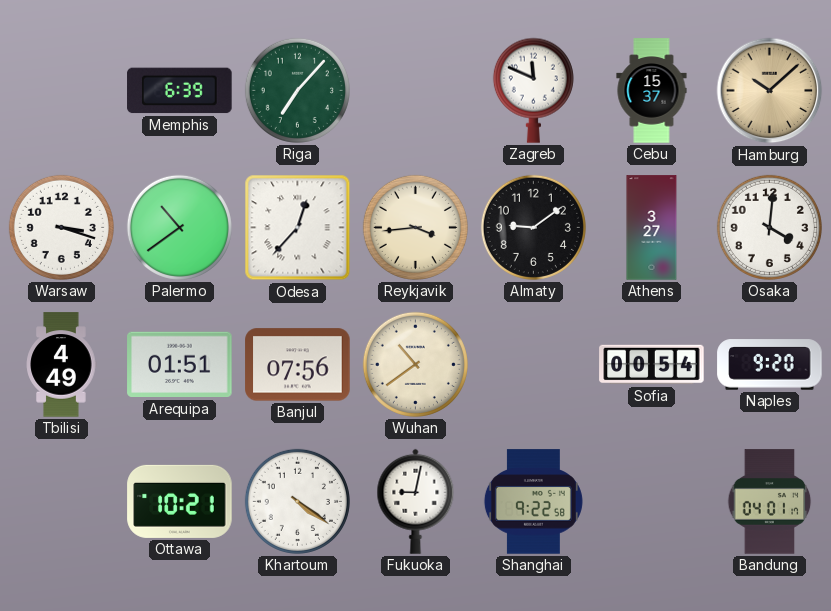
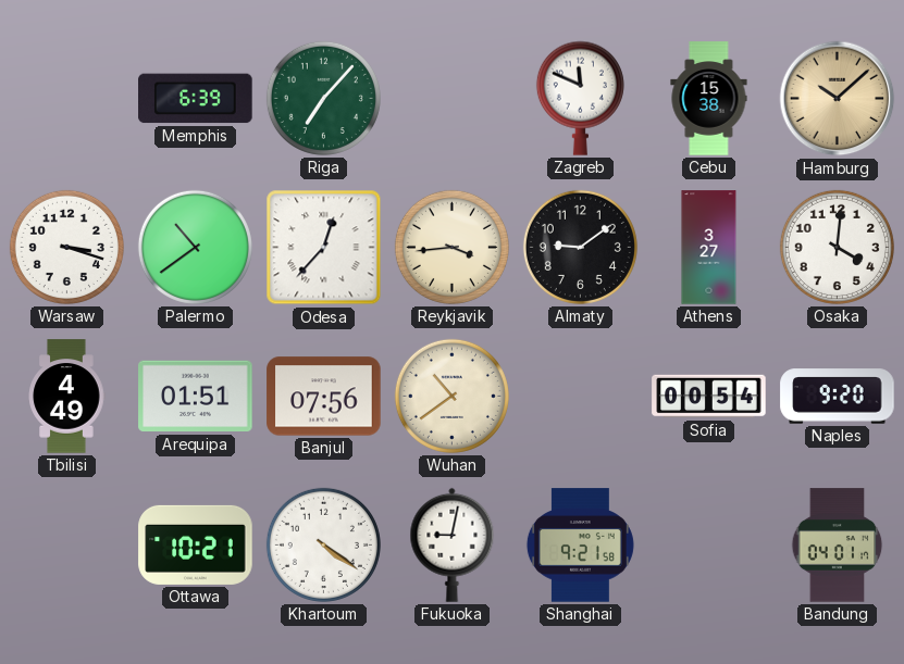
Cebu: 15:37 -> 15:38
Shanghai: 9:22 -> 9:21
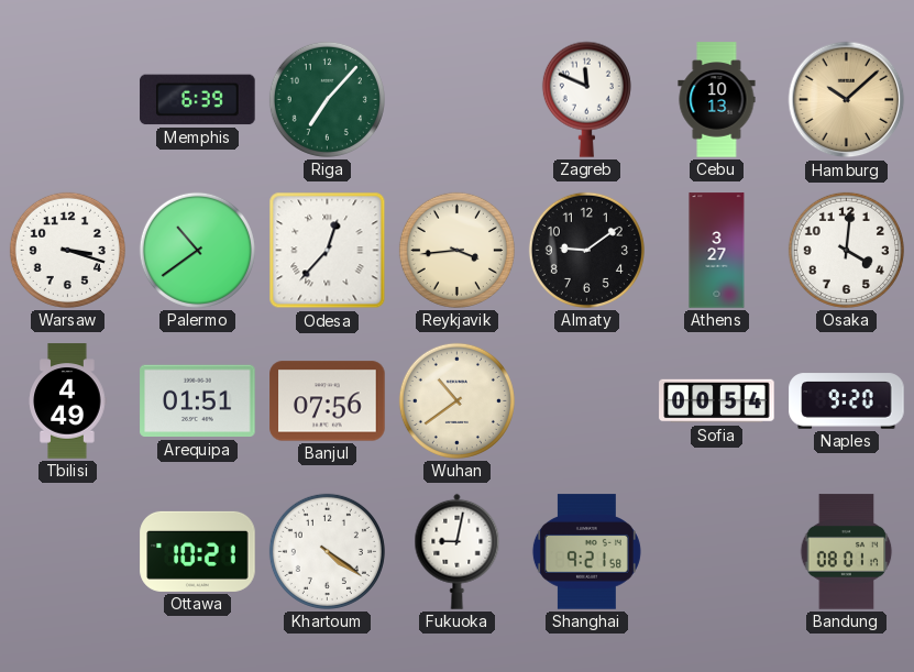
Cebu: 15:38 -> 10:13
Bandung: 04:01 -> 08:01
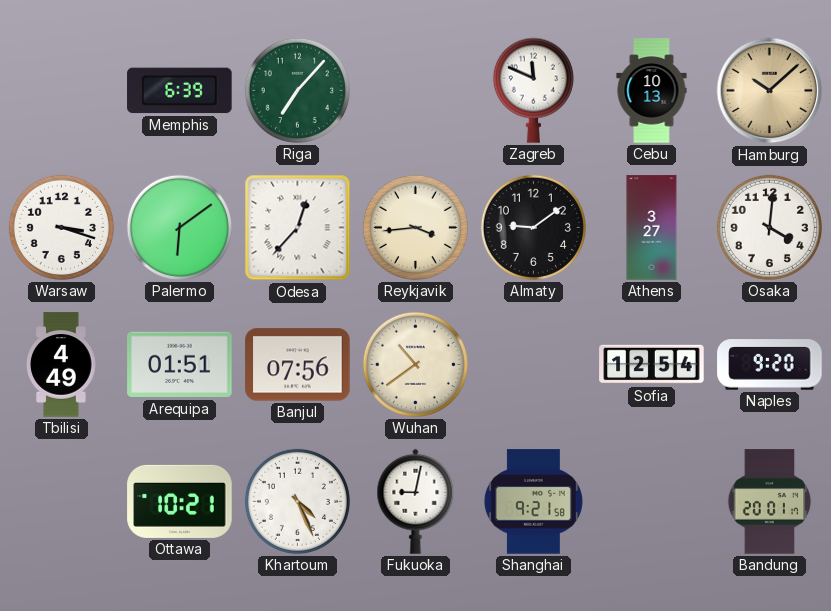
Palermo: 10:39 -> 6:09
Sofia: 00:54 -> 12:54
Khartoum: 4:21 -> 4:26
Bandung: 08:01 -> 20:01
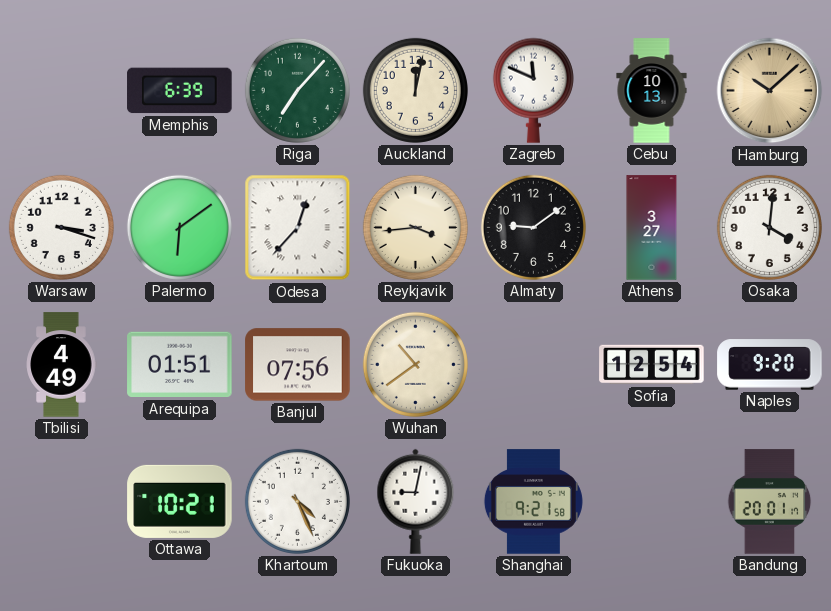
Auckland: none -> 12:02
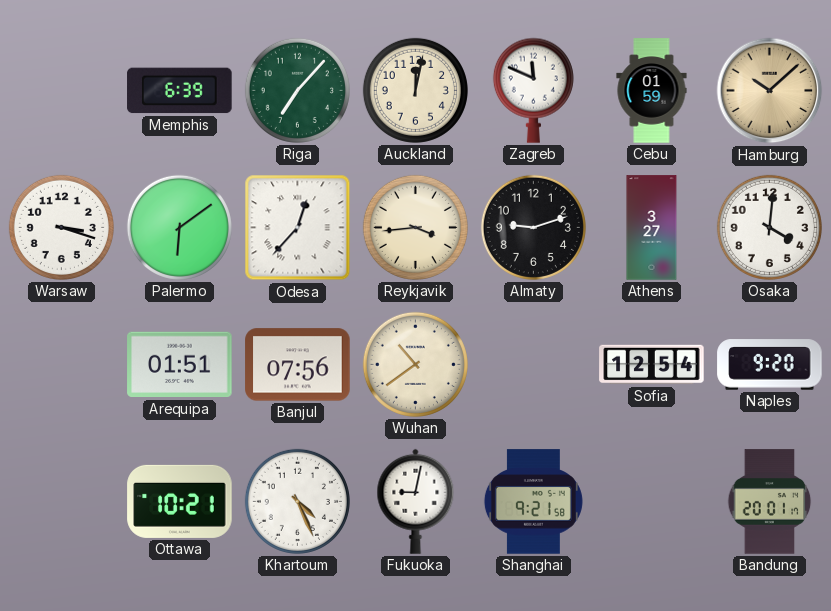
Cebu: 10:13 -> 01:59
Almaty: 9:09 -> 9:12
Tbilisi: 4:49 -> none
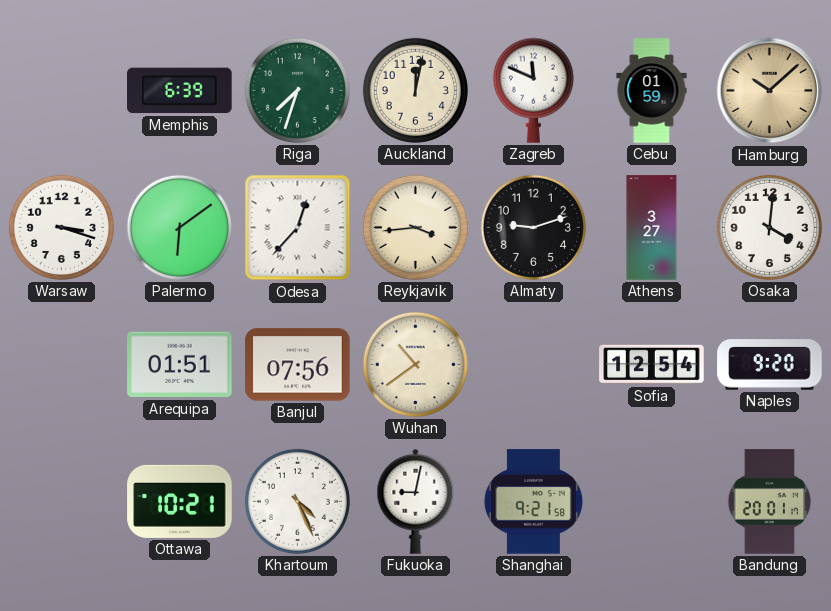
Riga: 7:07 -> 7:33
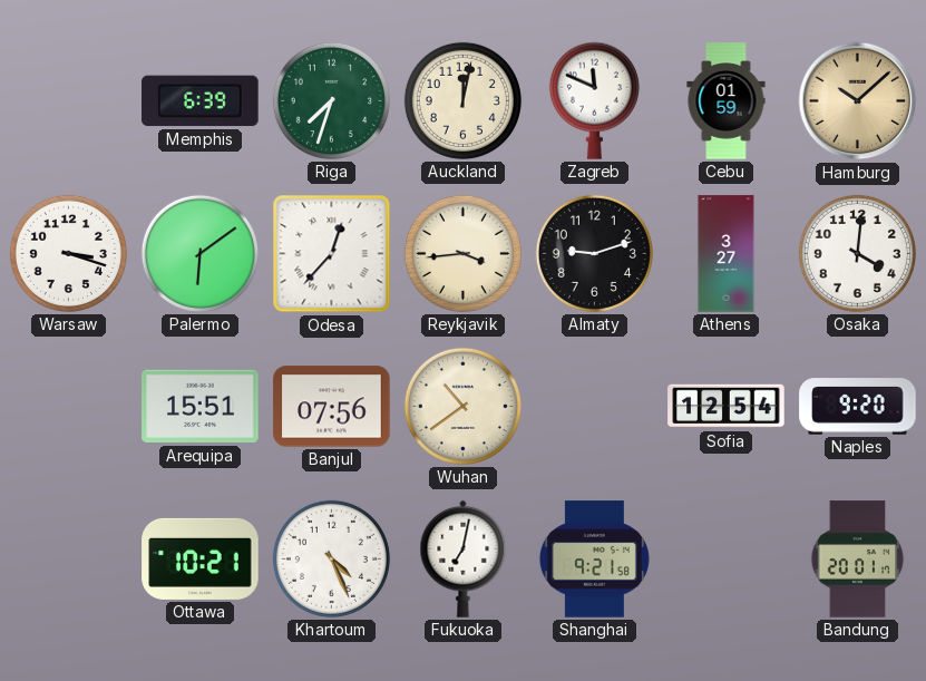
Arequipa: 01:51 -> 15:51
Fukuoka: 9:02 -> 7:02
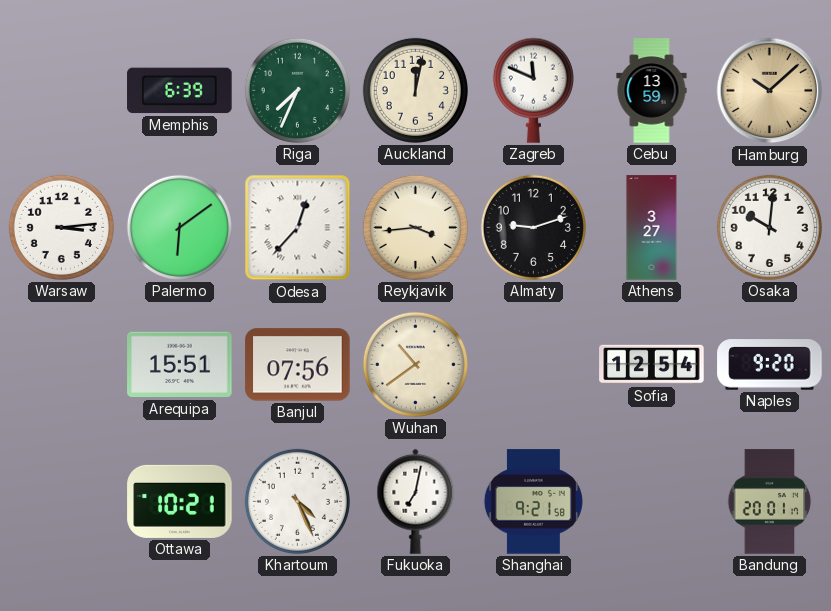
Riga: 7:33 -> 7:34
Cebu: 01:59 -> 13:59
Warsaw: 3:18 -> 3:14
Osaka: 4:01 -> 10:01
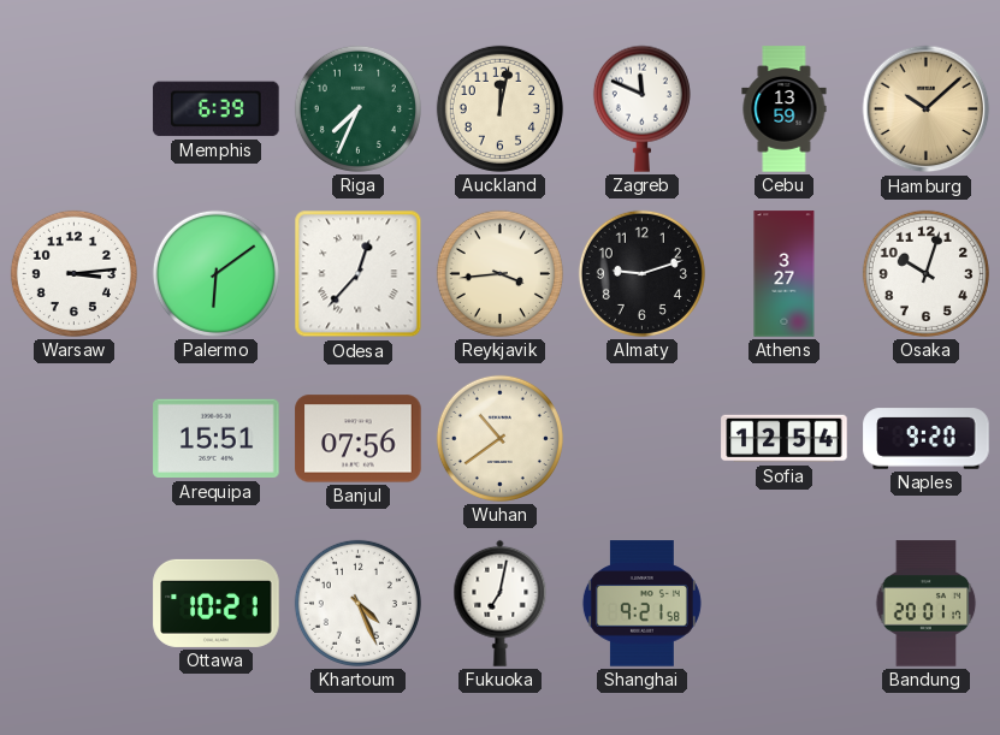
Osaka: 10:01 -> 10:03
